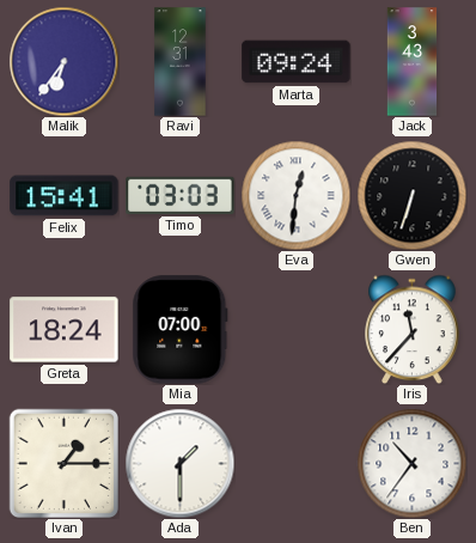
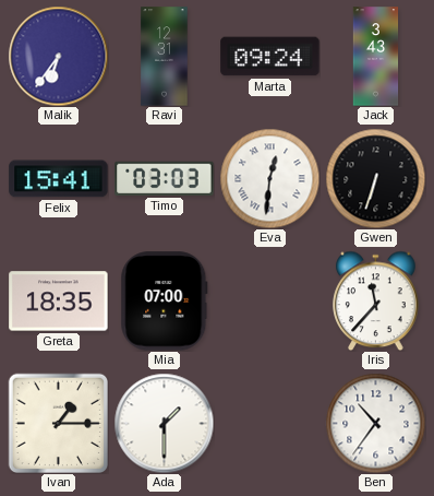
Greta: 18:24 -> 18:35
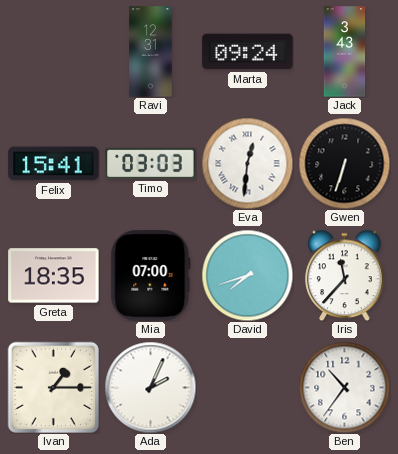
Malik: 6:36 -> none
David: none -> 7:42
Ada: 1:30 -> 2:04
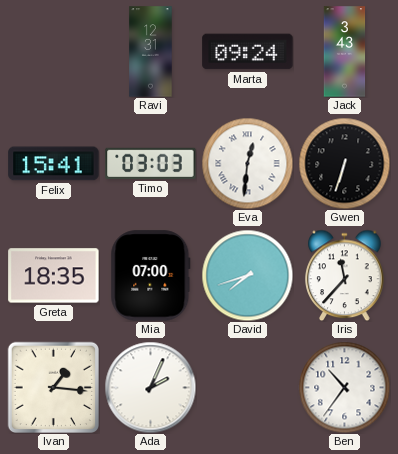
Ivan: 1:15 -> 1:16
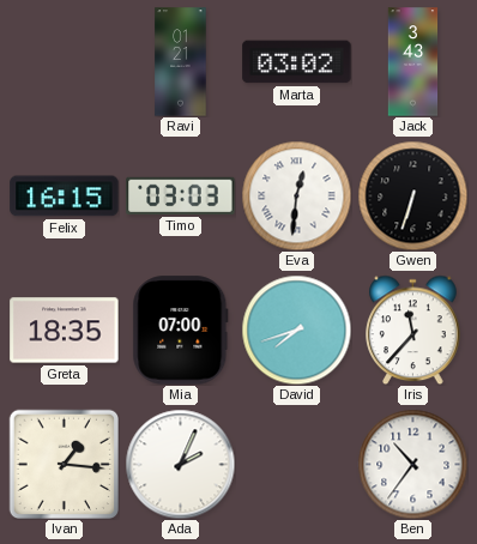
Ravi: 12:31 -> 01:21
Marta: 09:24 -> 03:02
Felix: 15:41 -> 16:15
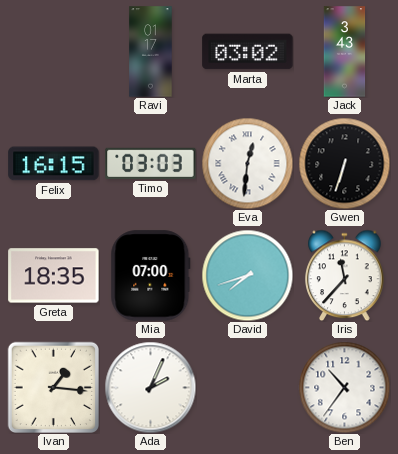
Ravi: 01:21 -> 01:17
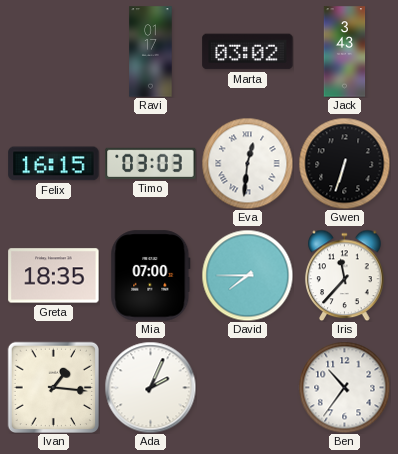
David: 7:42 -> 7:45
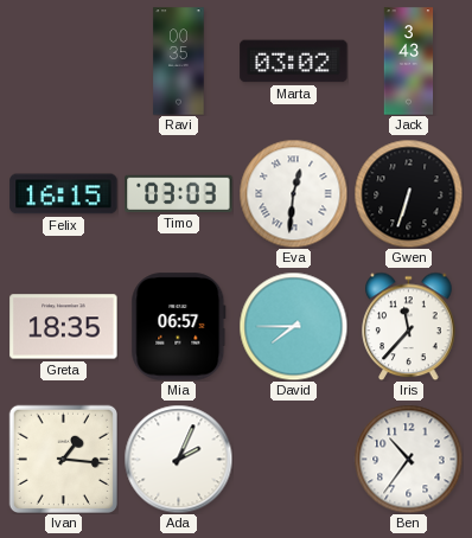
Ravi: 01:17 -> 00:35
Mia: 07:00 -> 06:57
